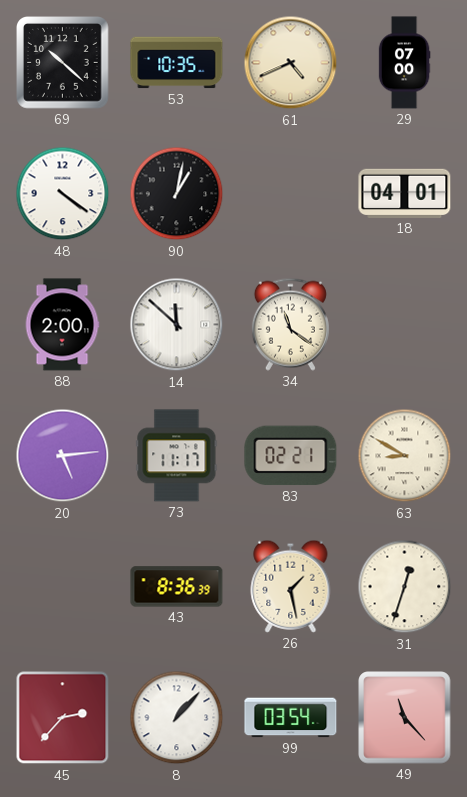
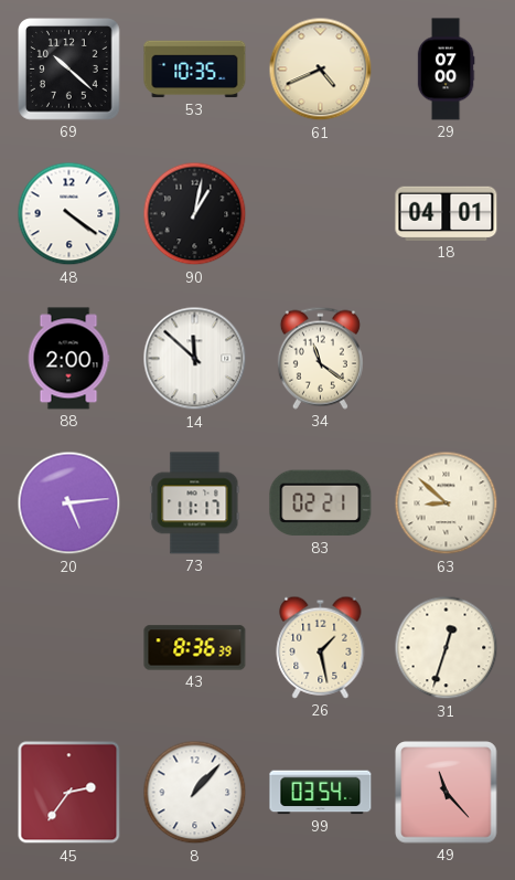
63: 8:50 -> 8:52
45: 2:37 -> 2:36
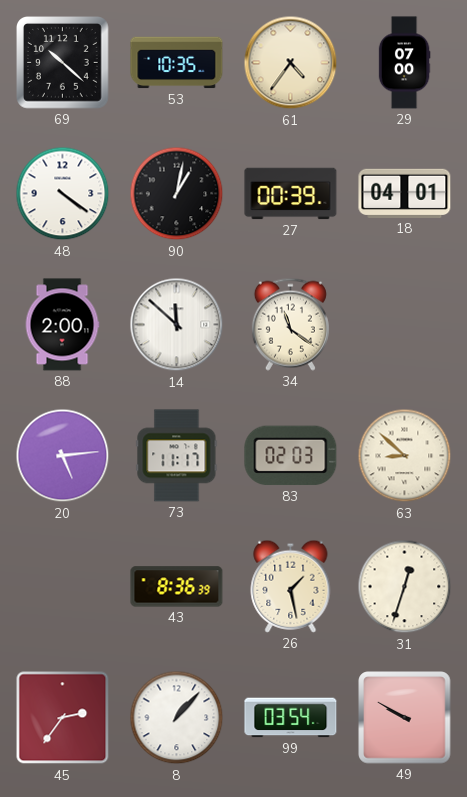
61: 4:41 -> 4:36
27: none -> 00:39
83: 02:21 -> 02:03
49: 11:23 -> 9:50
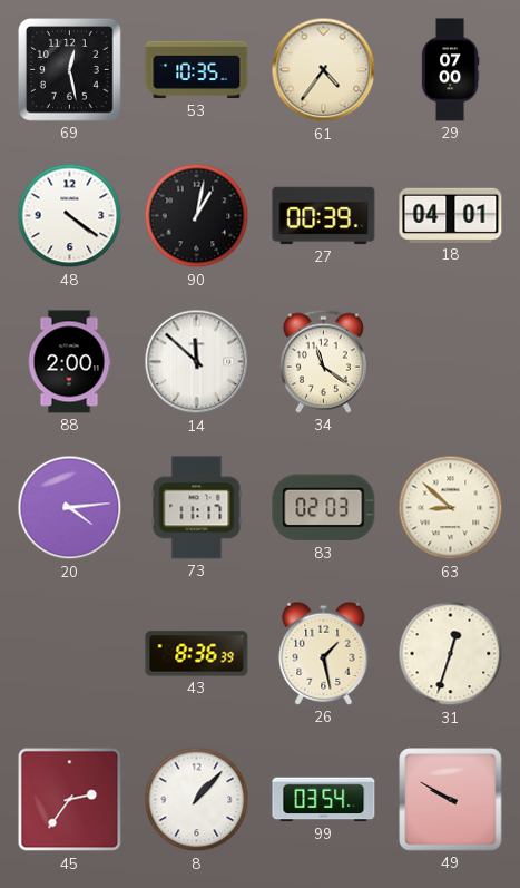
69: 10:22 -> 12:28
20: 5:14 -> 4:14
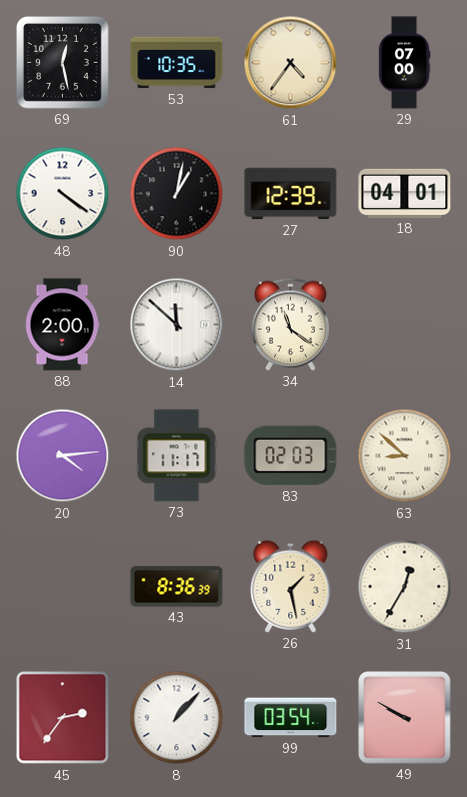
27: 00:39 -> 12:39
31: 12:33 -> 12:35
